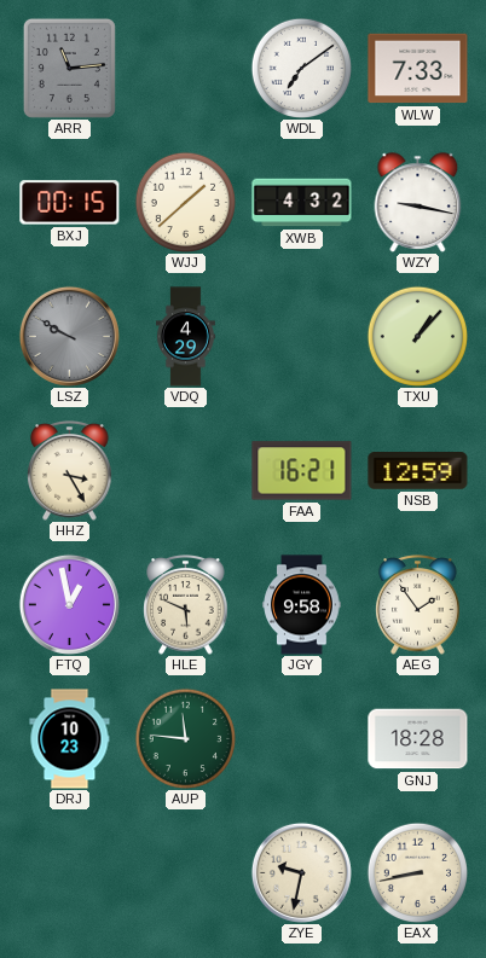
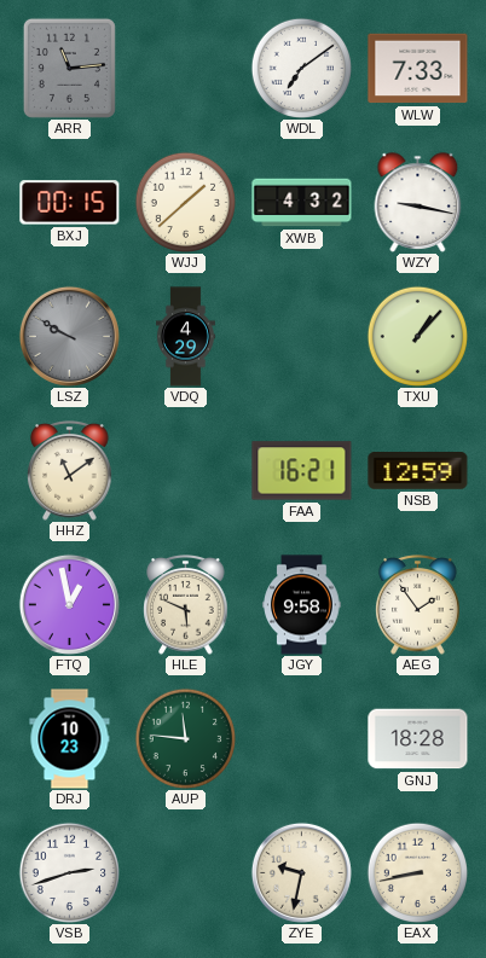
HHZ: 3:25 -> 11:09
VSB: none -> 2:42
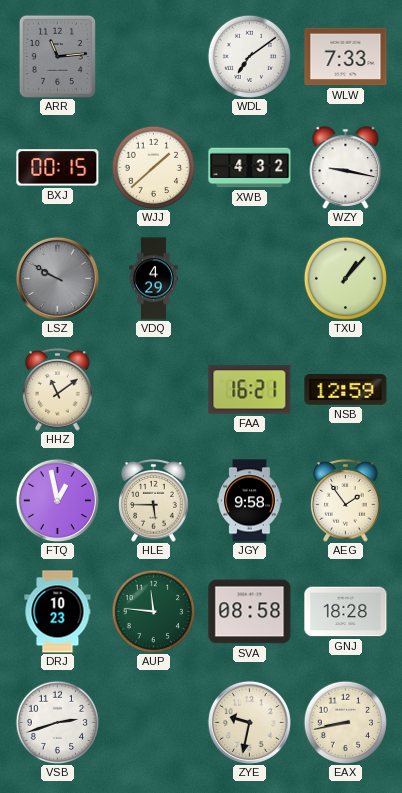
HLE: 5:49 -> 5:45
SVA: none -> 08:58
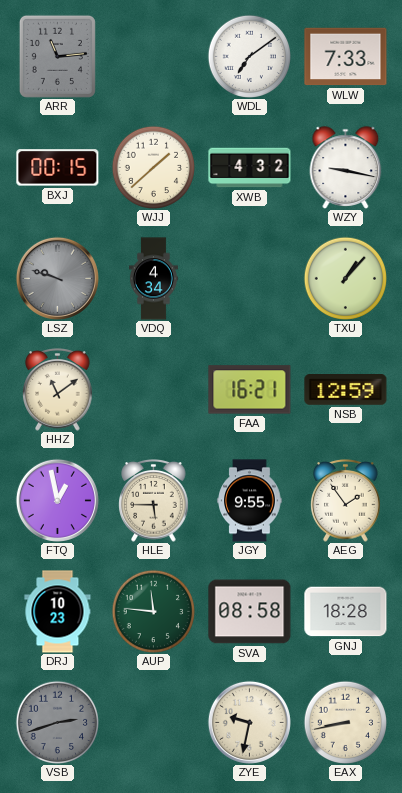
LSZ: 9:50 -> 9:48
VDQ: 4:29 -> 4:34
JGY: 9:58 -> 9:55
VSB dial: white -> grey
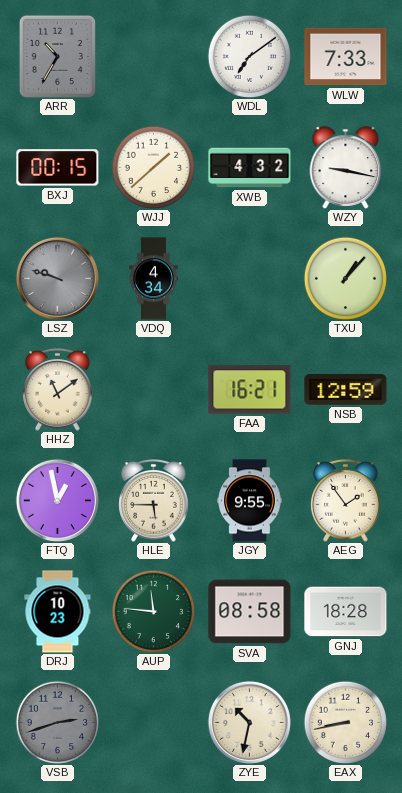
ARR: 11:14 -> 10:35
ZYE: 9:32 -> 10:32
